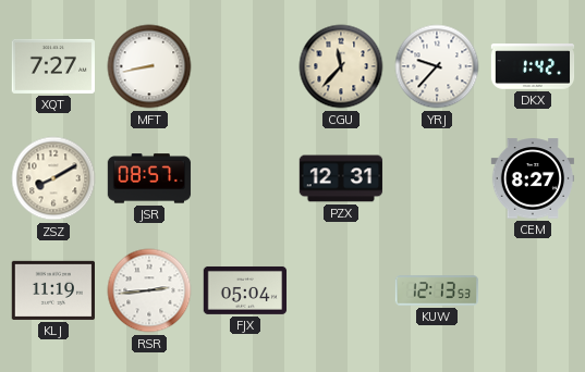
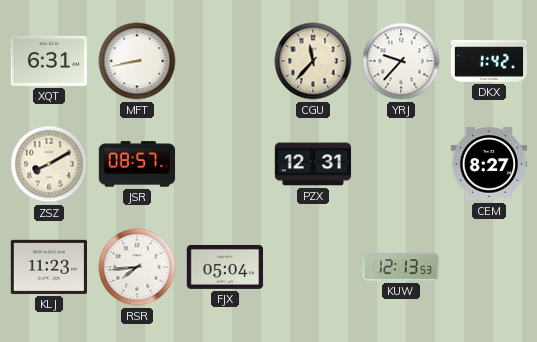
XQT: 7:27 -> 6:31
KLJ: 11:19 -> 11:23
RSR: 2:44 -> 7:44
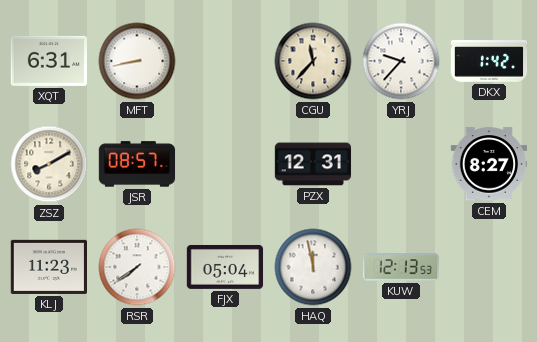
RSR: 7:44 -> 7:39
HAQ: none -> 11:58
